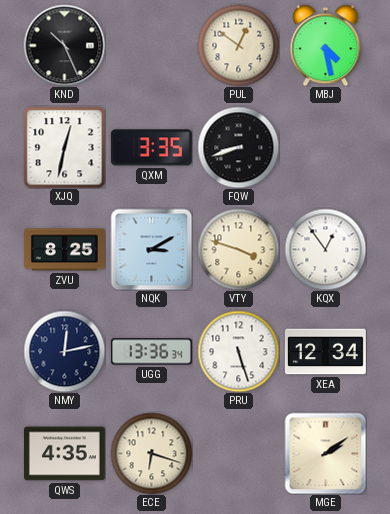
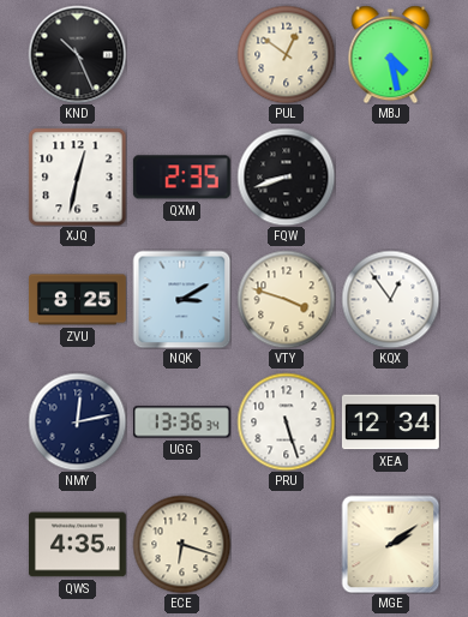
QXM: 3:35 -> 2:35
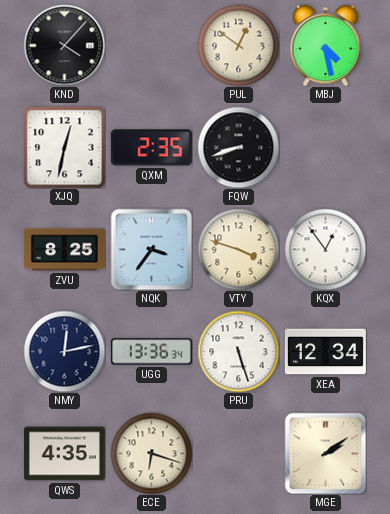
KND: 10:26 -> 4:07
NQK: 3:10 -> 3:36
